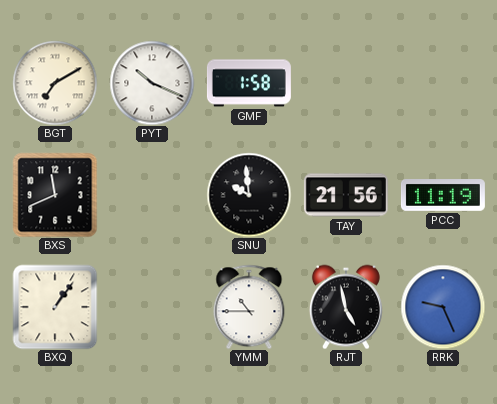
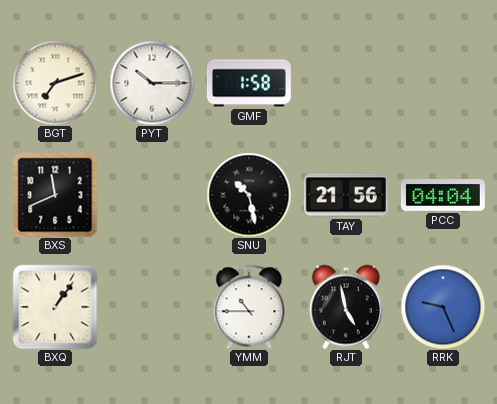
BGT: 7:10 -> 7:12
PYT: 10:19 -> 10:15
SNU: 9:59 -> 10:28
PCC: 11:19 -> 04:04
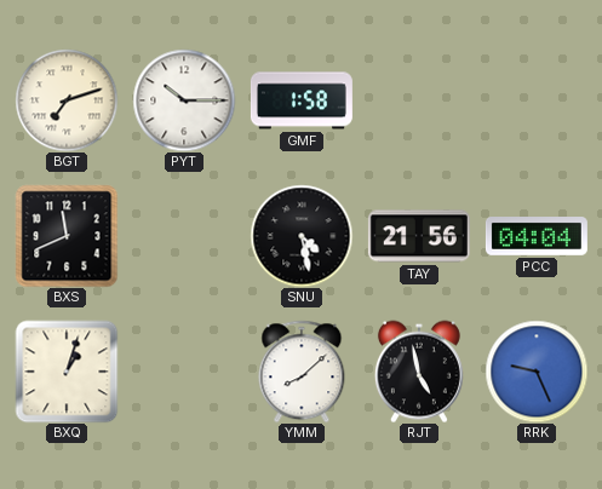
SNU: 10:28 -> 4:28
BXQ: 1:06 -> 1:03
YMM: 10:45 -> 8:08
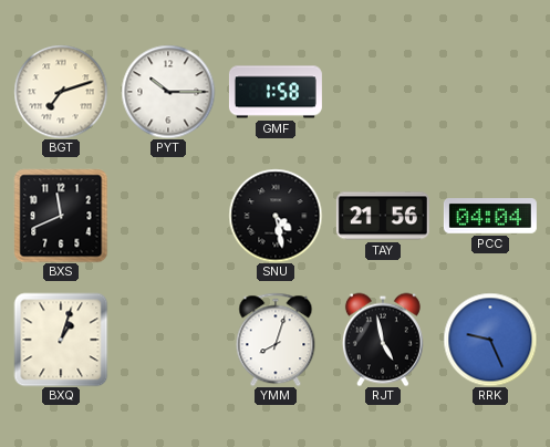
YMM: 8:08 -> 8:03
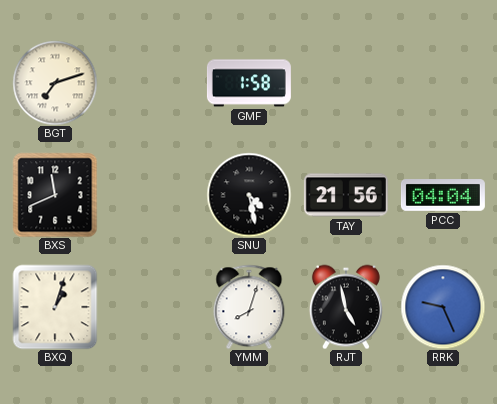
PYT: 10:15 -> none
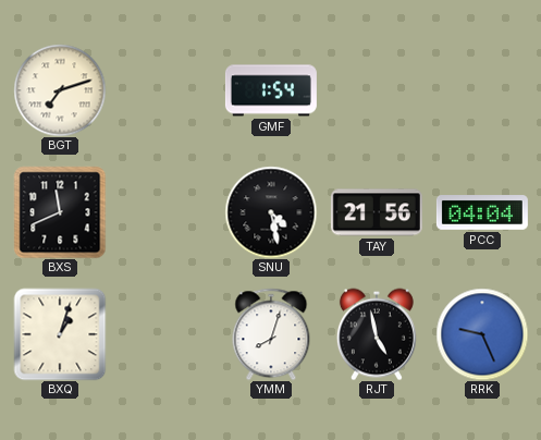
GMF: 1:58 -> 1:54
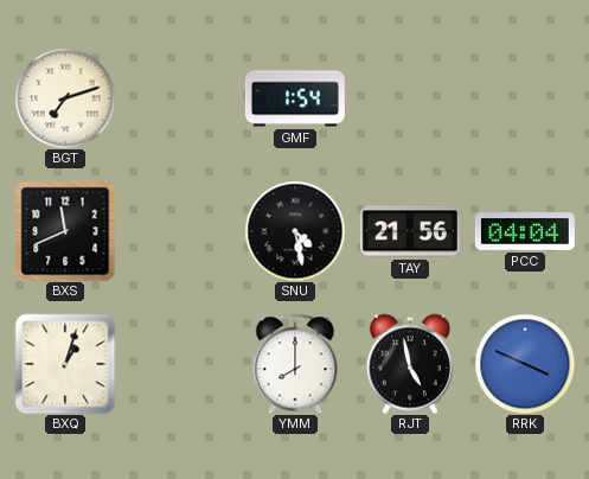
YMM: 8:03 -> 8:00
RRK: 9:26 -> 3:49
